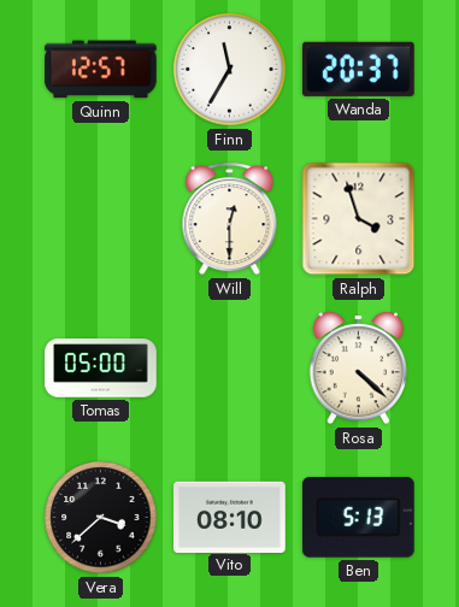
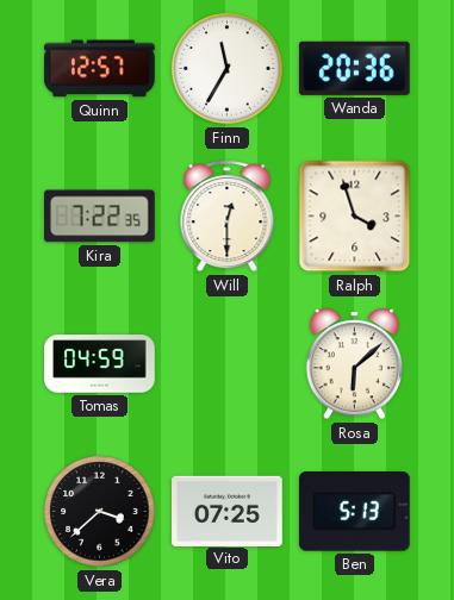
Wanda: 20:37 -> 20:36
Kira: none -> 7:22
Tomas: 05:00 -> 04:59
Rosa: 4:22 -> 6:08
Vito: 08:10 -> 07:25
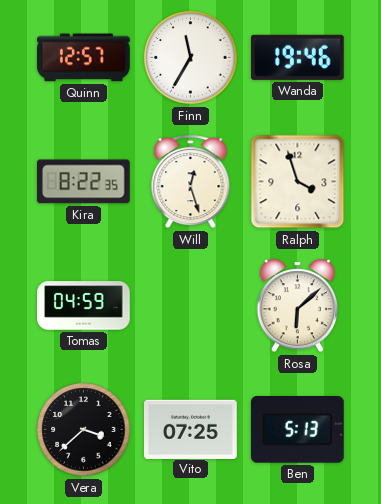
Wanda: 20:36 -> 19:46
Kira: 7:22 -> 8:22
Will: 12:30 -> 12:27
